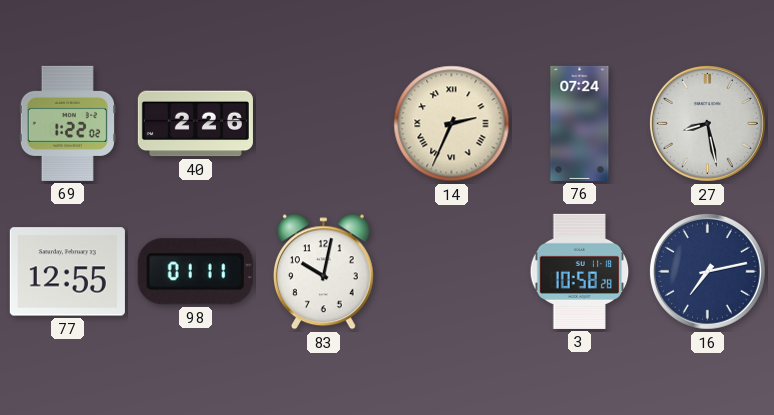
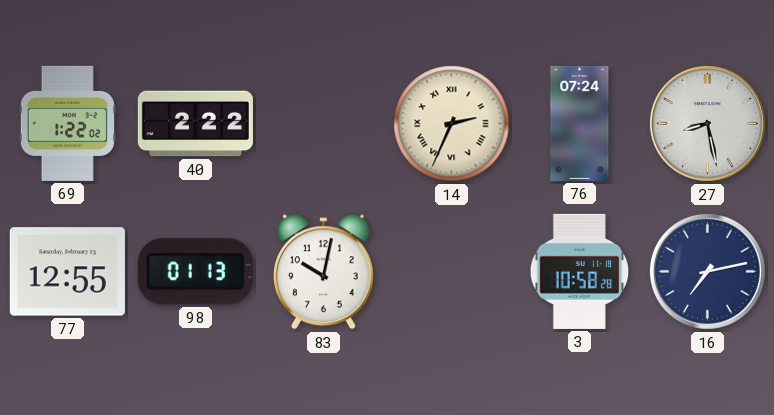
40: 2:26 -> 2:22
98: 01:11 -> 01:13
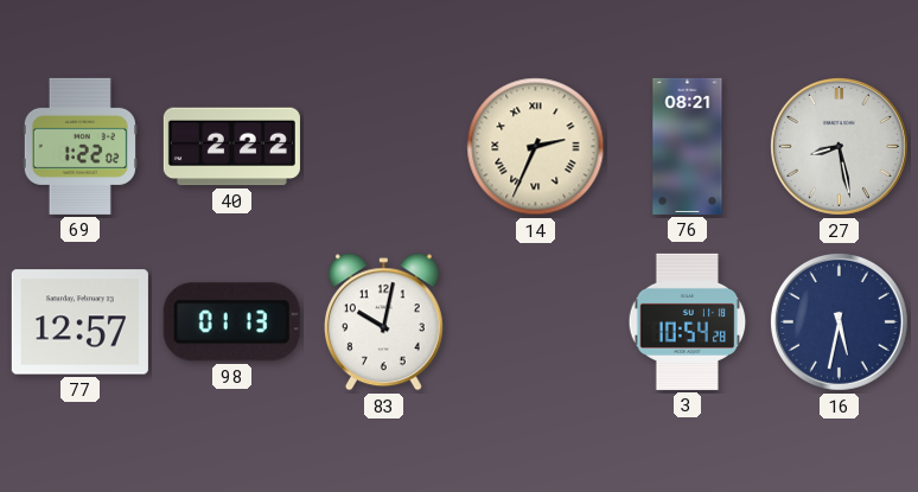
76: 07:24 -> 08:21
77: 12:55 -> 12:57
3: 10:58 -> 10:54
16: 7:13 -> 5:32
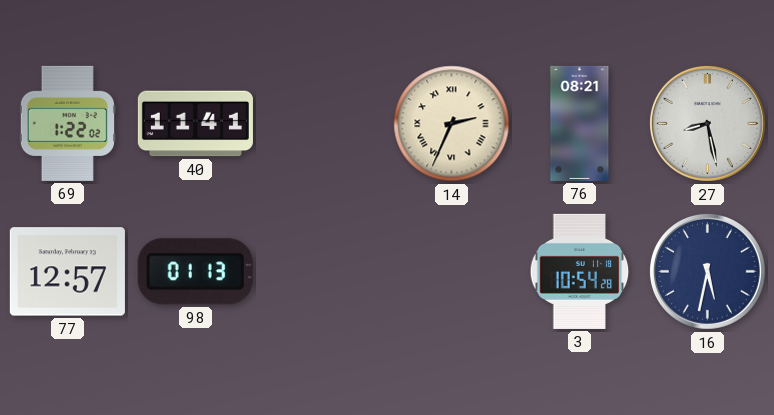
40: 2:22 -> 11:41
83: 10:02 -> none
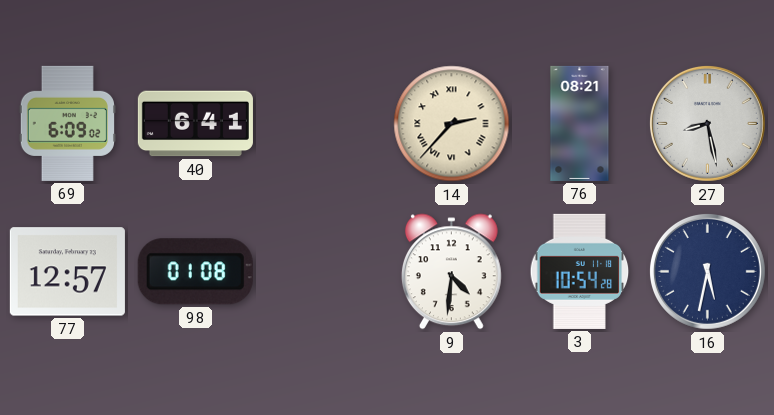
69: 1:22 -> 6:09
40: 11:41 -> 6:41
14: 2:34 -> 2:37
98: 01:13 -> 01:08
9: none -> 4:31
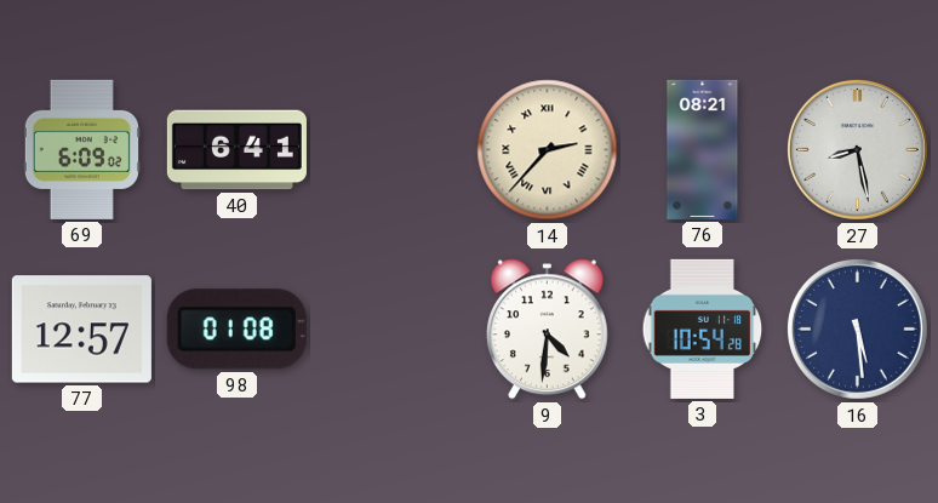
16: 5:32 -> 5:29
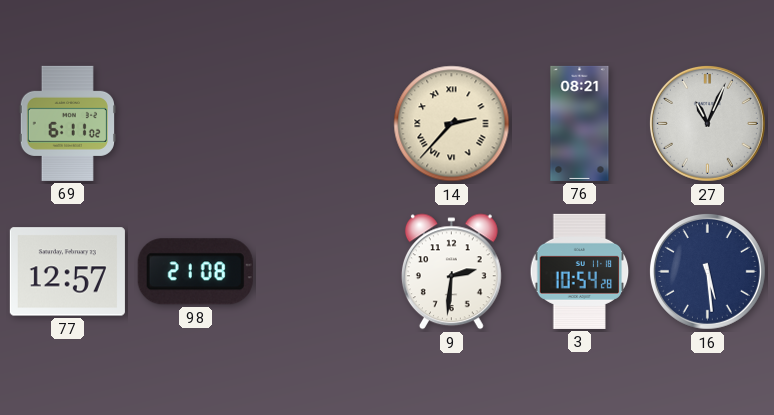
69: 6:09 -> 6:11
40: 6:41 -> none
27: 8:28 -> 11:04
98: 01:08 -> 21:08
9: 4:31 -> 2:31
